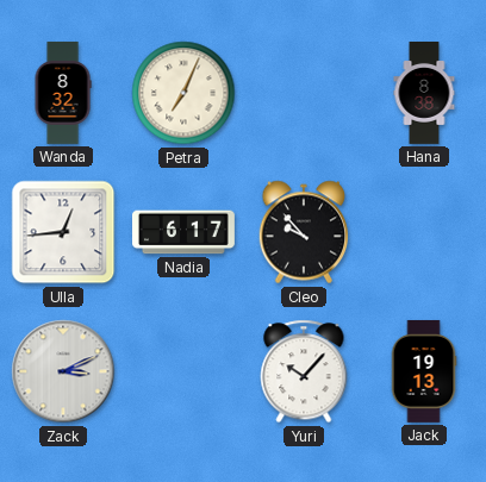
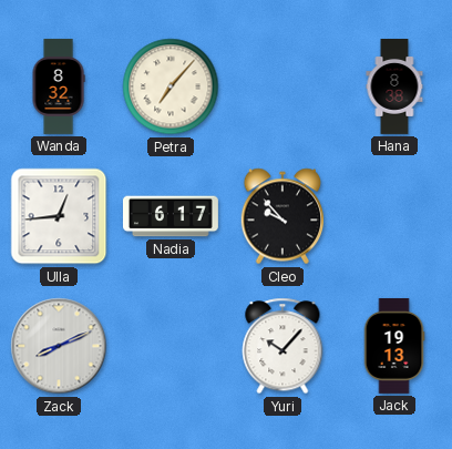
Petra: 7:04 -> 7:07
Zack: 3:11 -> 8:11
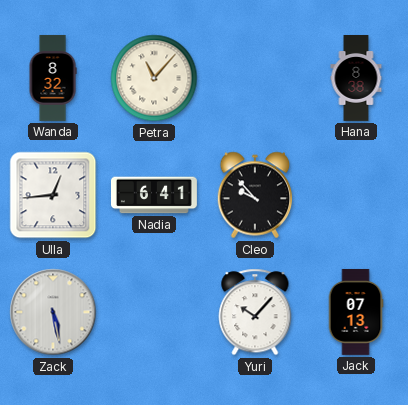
Petra: 7:07 -> 11:07
Nadia: 6:17 -> 6:41
Zack: 8:11 -> 5:28
Jack: 19:13 -> 07:13
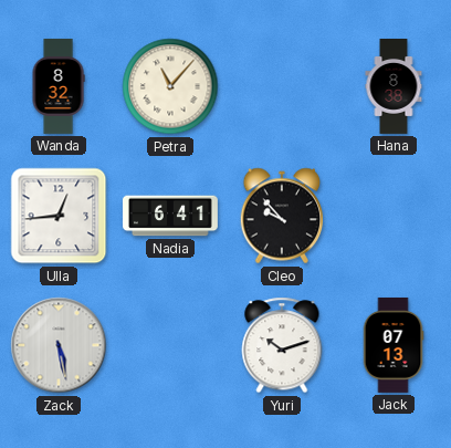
Yuri: 10:07 -> 10:12
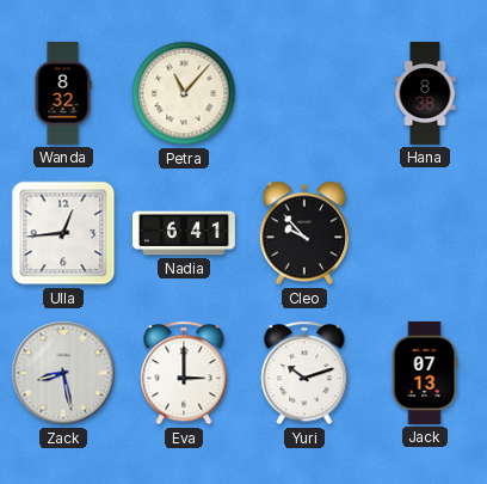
Zack: 5:28 -> 8:28
Eva: none -> 3:00
